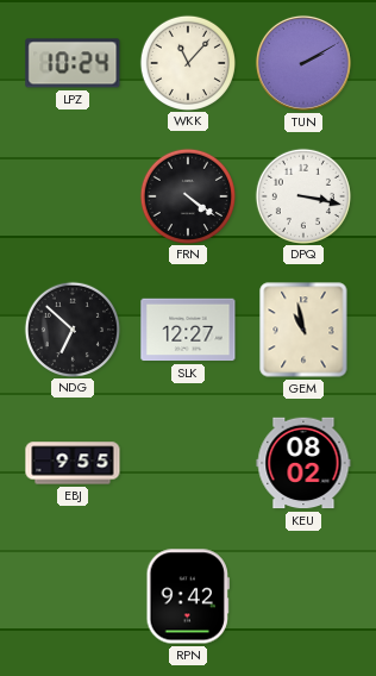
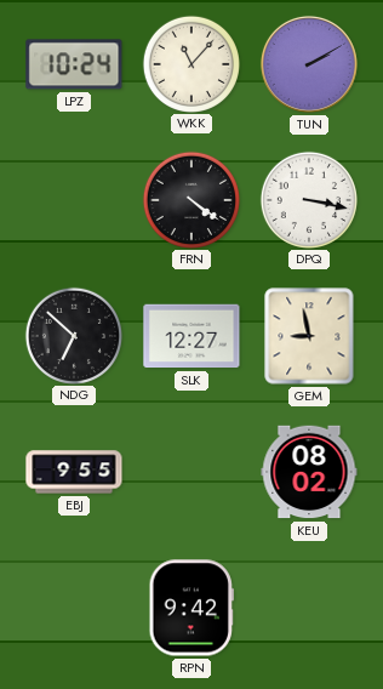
GEM: 10:58 -> 8:58
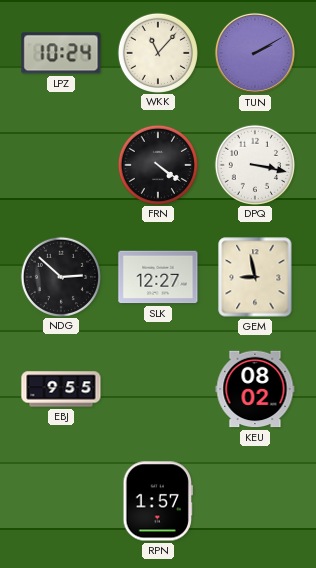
NDG: 6:52 -> 2:52
RPN: 9:42 -> 1:57
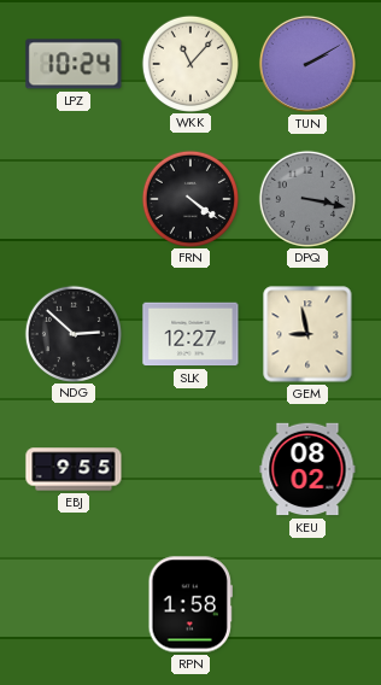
DPQ dial: white -> grey
RPN: 1:57 -> 1:58
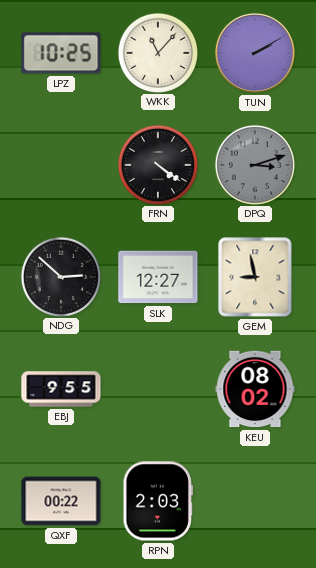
LPZ: 10:24 -> 10:25
DPQ: 3:17 -> 3:12
QXF: none -> 00:22
RPN: 1:58 -> 2:03
